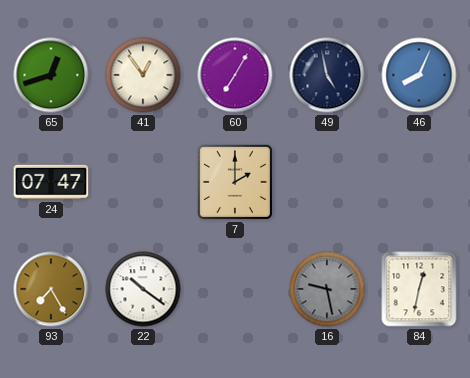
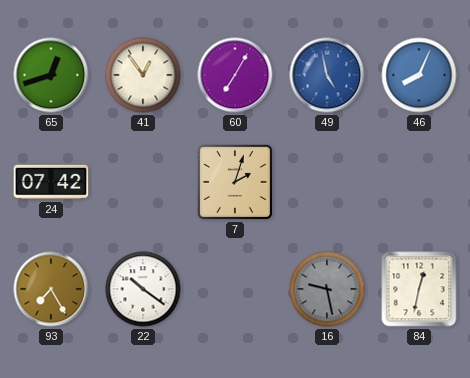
49 dial: navy -> blue
24: 07:47 -> 07:42
7: 2:00 -> 2:03
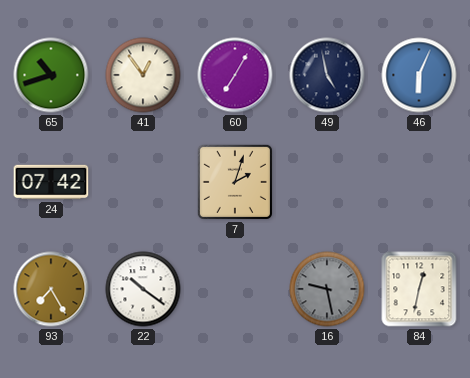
65: 12:42 -> 10:42
49 dial: blue -> navy
46: 8:04 -> 6:04
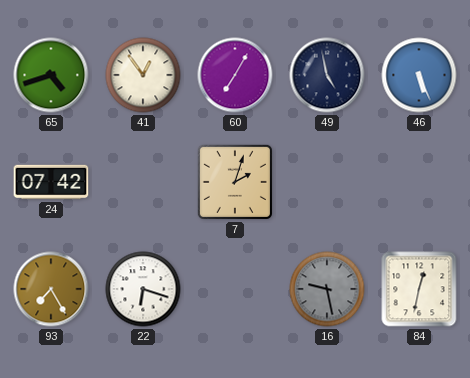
65: 10:42 -> 4:42
46: 6:04 -> 5:26
22: 10:21 -> 6:18
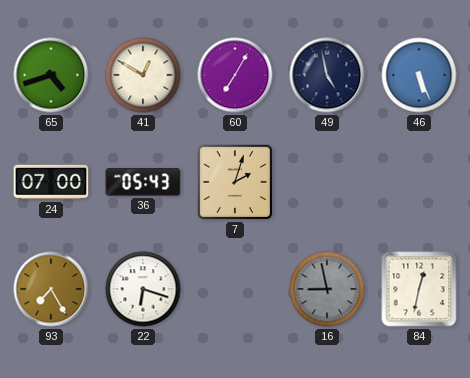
41: 12:54 -> 12:50
24: 07:42 -> 07:00
36: none -> 05:43
16: 9:28 -> 8:58
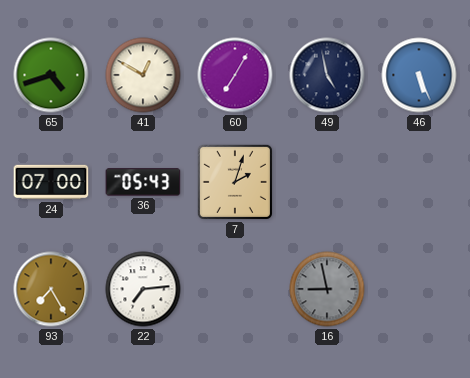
22: 6:18 -> 7:14
84: 12:32 -> none
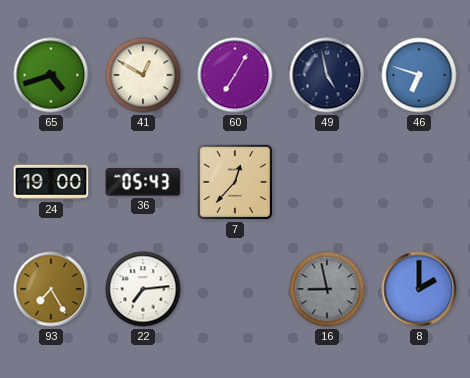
46: 5:26 -> 6:48
24: 07:00 -> 19:00
7: 2:03 -> 12:37
8: none -> 2:00
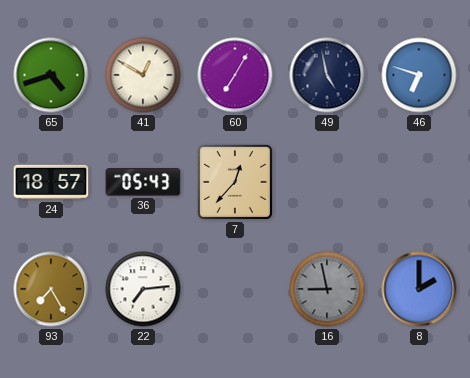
24: 19:00 -> 18:57
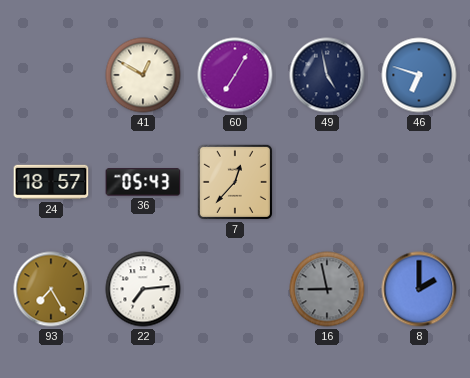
65: 4:42 -> none
